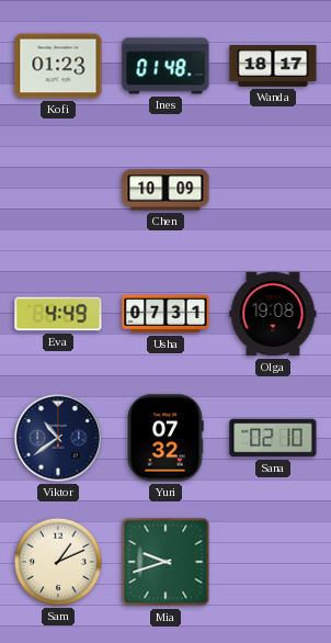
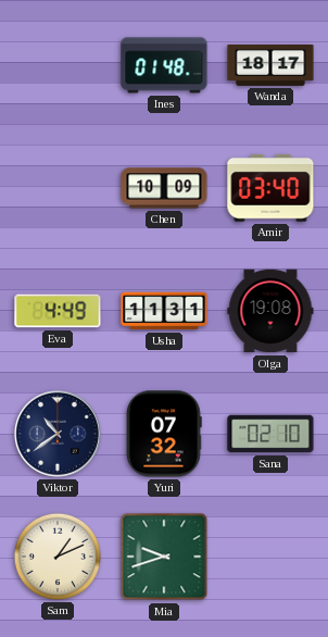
Kofi: 01:23 -> none
Amir: none -> 03:40
Usha: 07:31 -> 11:31
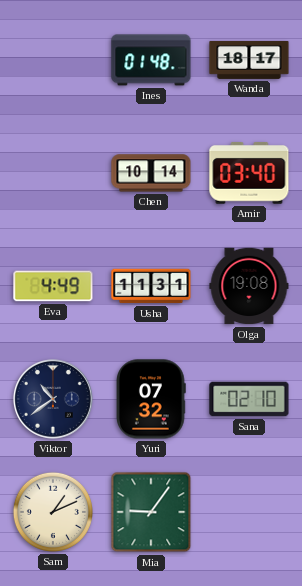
Chen: 10:09 -> 10:14
Mia: 9:42 -> 9:06
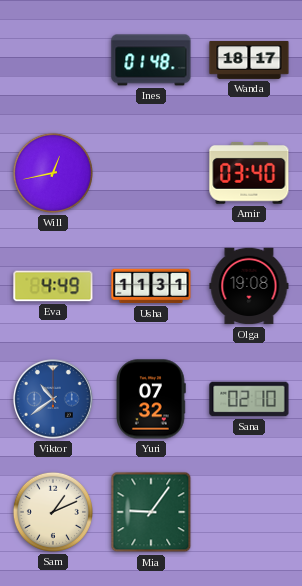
Will: none -> 12:43
Chen: 10:14 -> none
Viktor dial: navy -> blue
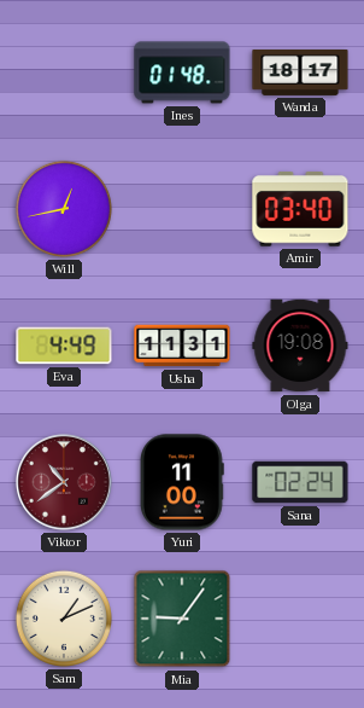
Viktor dial: blue -> burgundy
Yuri: 07:32 -> 11:00
Sana: 02:10 -> 02:24
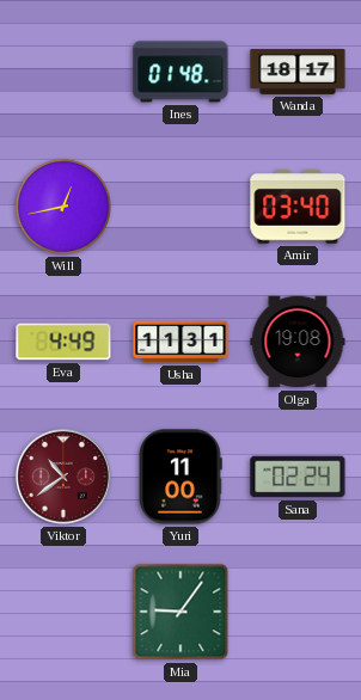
Sam: 1:11 -> none
